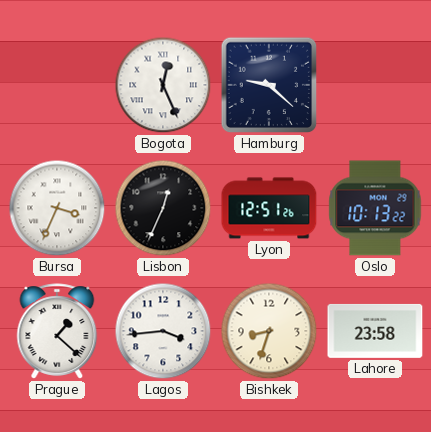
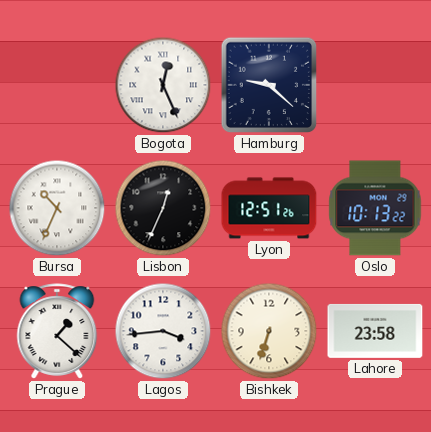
Bursa: 3:34 -> 10:34
Bishkek: 8:33 -> 6:33
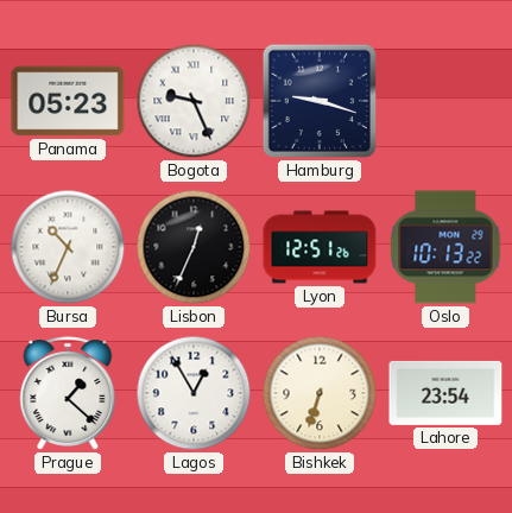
Panama: none -> 05:23
Bogota: 12:26 -> 9:26
Hamburg: 9:22 -> 9:18
Lagos: 3:44 -> 12:55
Lahore: 23:58 -> 23:54
